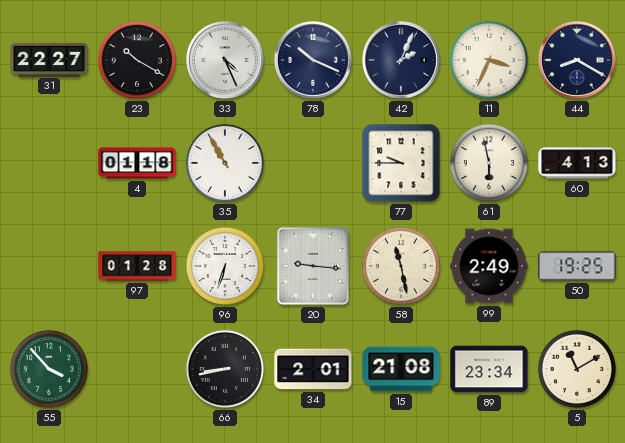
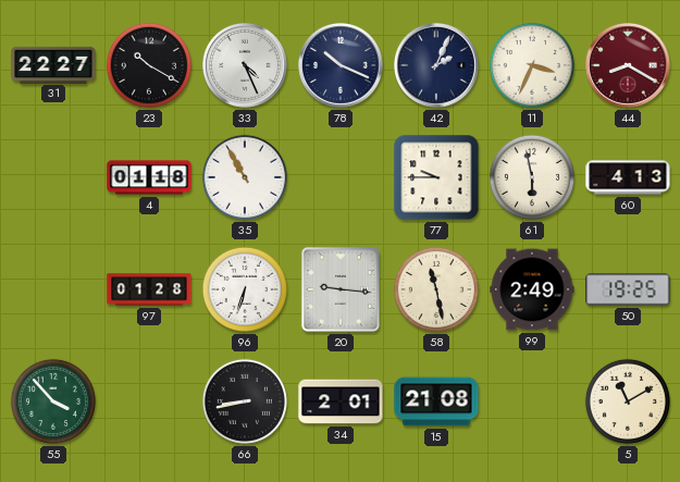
44 dial: navy -> burgundy
89: 23:34 -> none
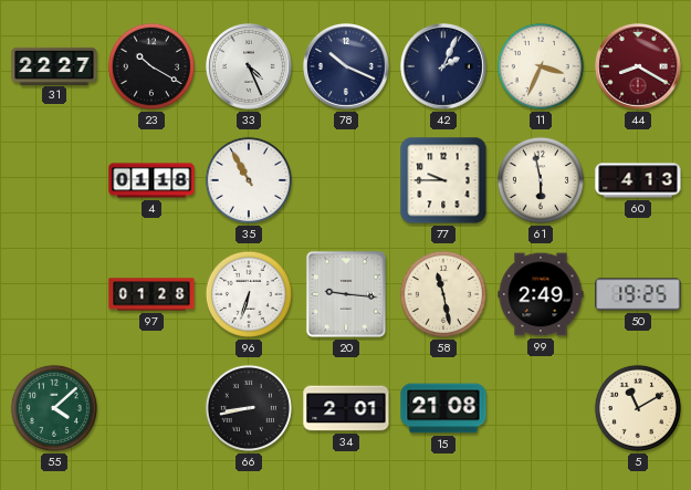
55: 3:53 -> 4:08
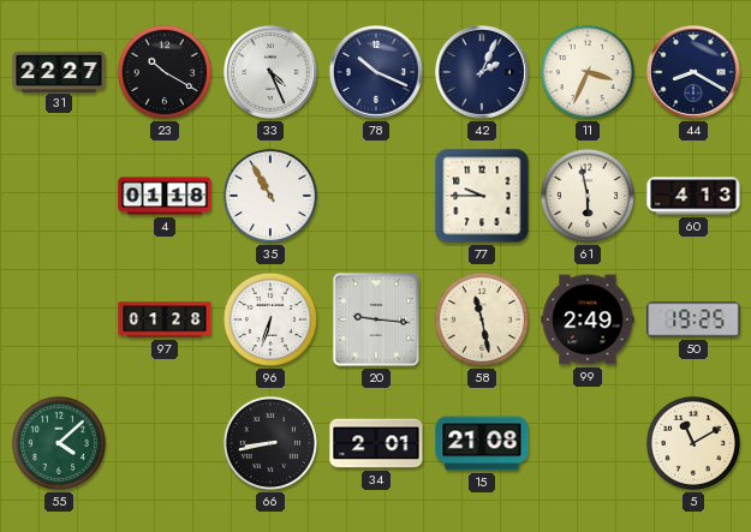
44 dial: burgundy -> navy
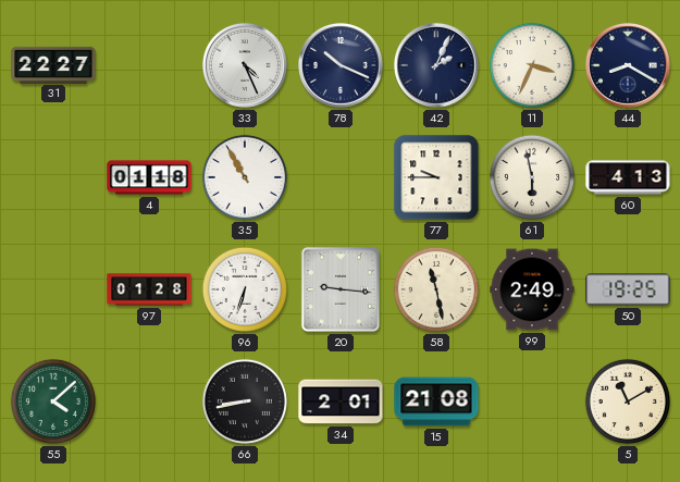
23: 10:20 -> none
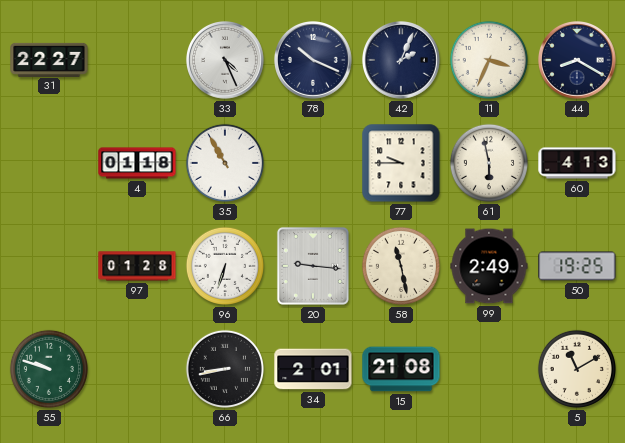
55: 4:08 -> 9:48
